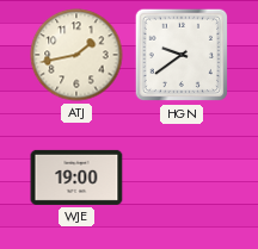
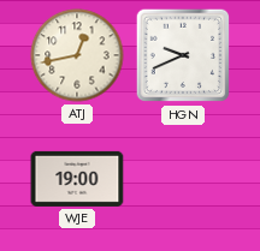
ATJ: 1:43 -> 12:43
HGN: 9:39 -> 9:41
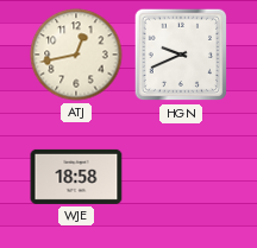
WJE: 19:00 -> 18:58
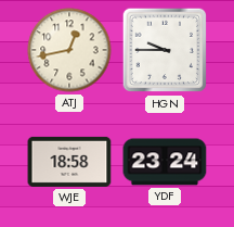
HGN: 9:41 -> 9:45
YDF: none -> 23:24
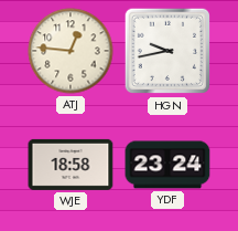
ATJ: 12:43 -> 12:46
HGN: 9:45 -> 9:43
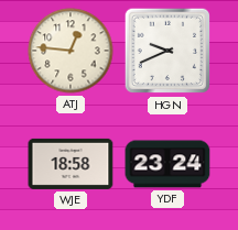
HGN: 9:43 -> 9:41
